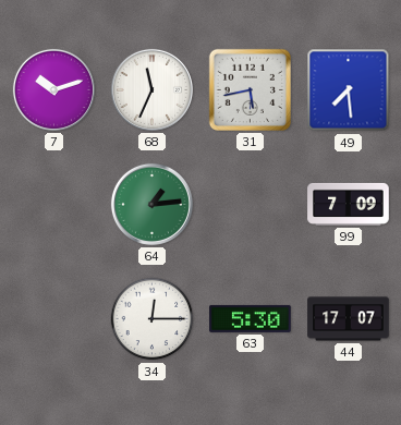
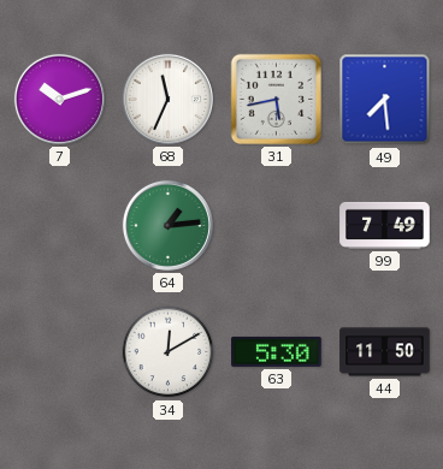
99: 7:09 -> 7:49
34: 12:15 -> 12:10
44: 17:07 -> 11:50
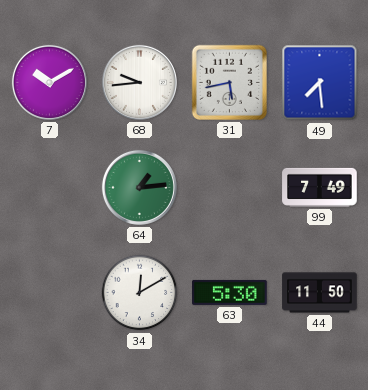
7: 10:12 -> 10:10
68: 11:34 -> 9:44
